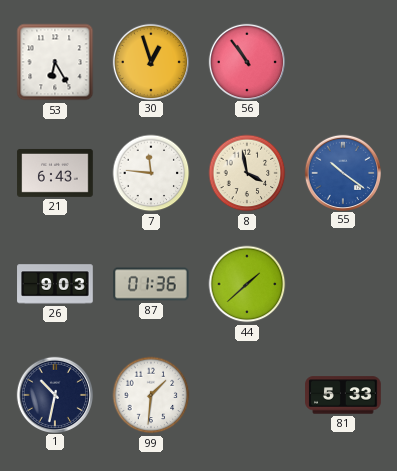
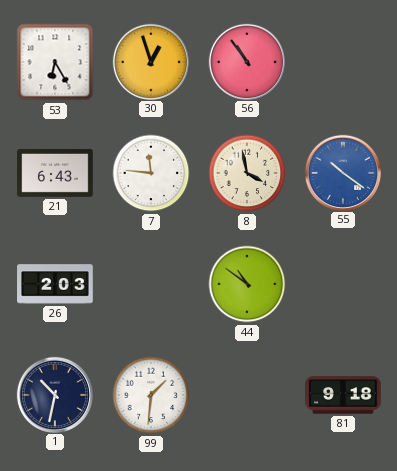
26: 9:03 -> 2:03
87: 01:36 -> none
44: 1:38 -> 10:51
81: 5:33 -> 9:18
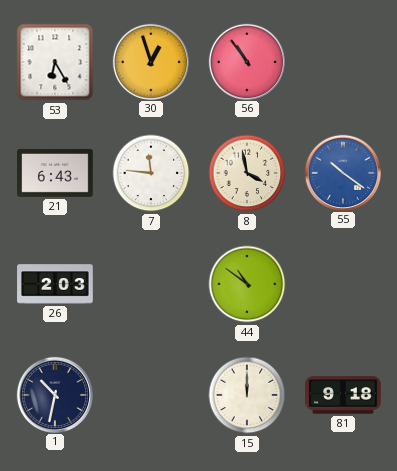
99: 1:31 -> none
15: none -> 12:00
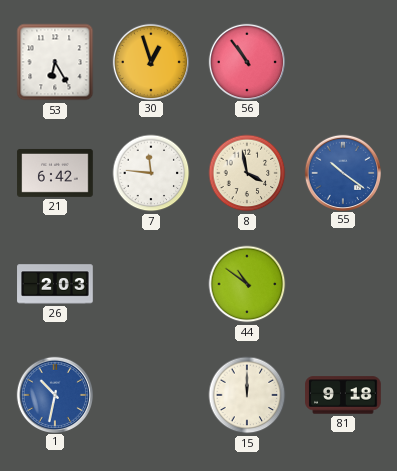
21: 6:43 -> 6:42
1 dial: navy -> blue
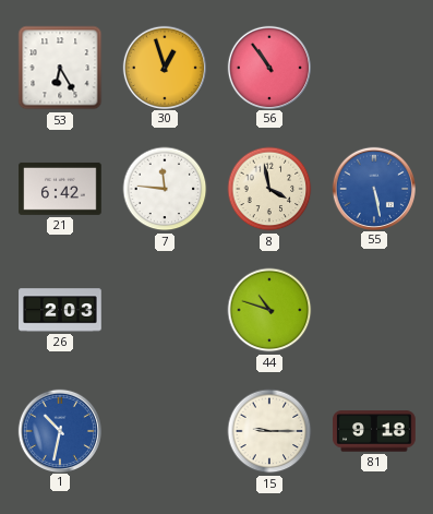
55: 10:21 -> 5:28
44: 10:51 -> 10:48
15: 12:00 -> 9:15
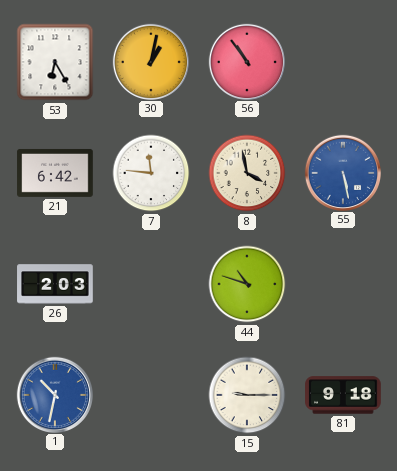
30: 12:57 -> 1:02
